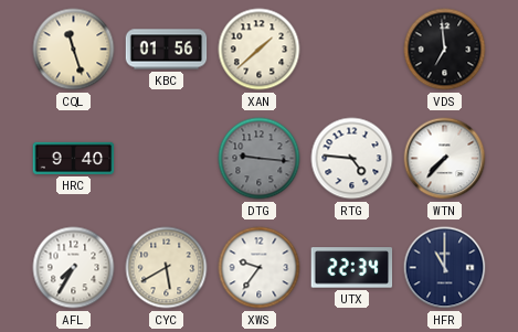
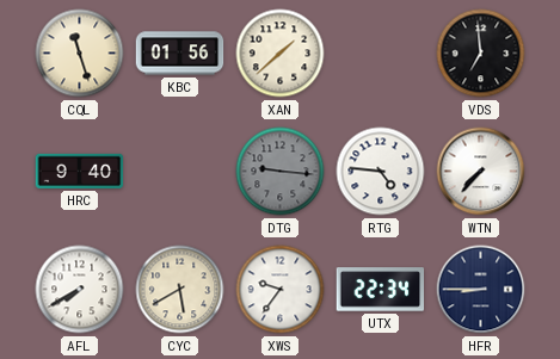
AFL: 7:35 -> 7:40
HFR: 11:00 -> 8:45
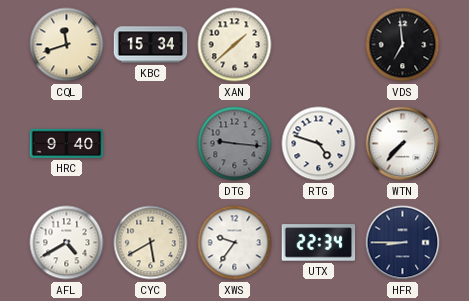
CQL: 11:27 -> 11:42
KBC: 01:56 -> 15:34
RTG: 4:46 -> 4:48
AFL: 7:40 -> 4:40
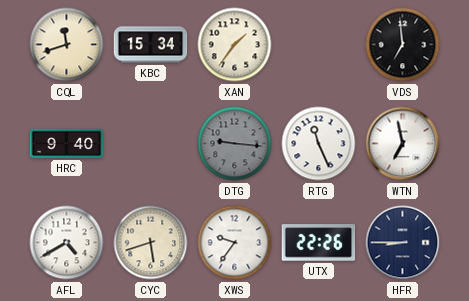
XAN: 1:38 -> 1:36
RTG: 4:48 -> 11:26
WTN: 7:37 -> 6:58
CYC: 5:40 -> 5:42
UTX: 22:34 -> 22:26
